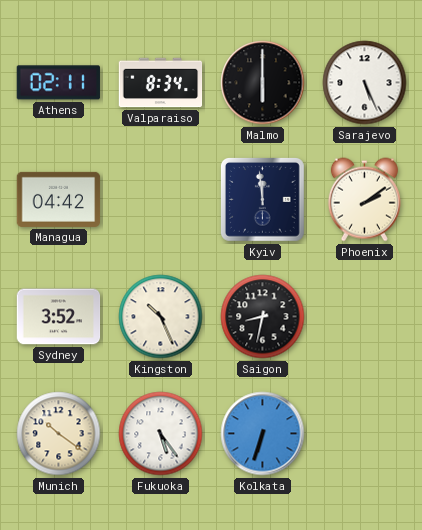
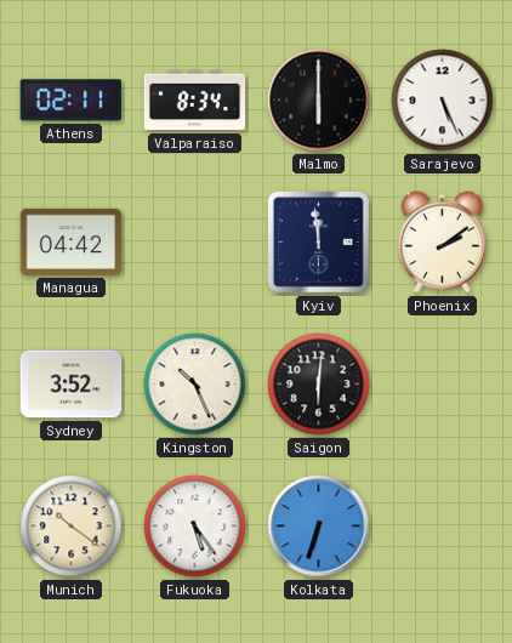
Saigon: 8:32 -> 6:01
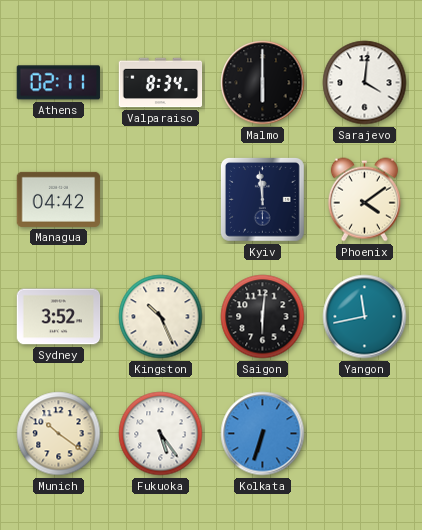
Sarajevo: 5:26 -> 4:01
Phoenix: 2:09 -> 4:09
Yangon: none -> 11:43
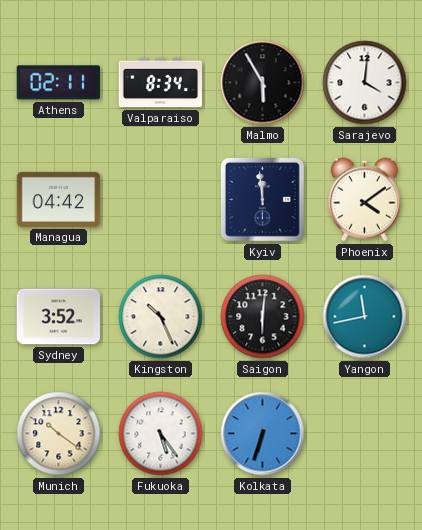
Malmo: 6:00 -> 5:55
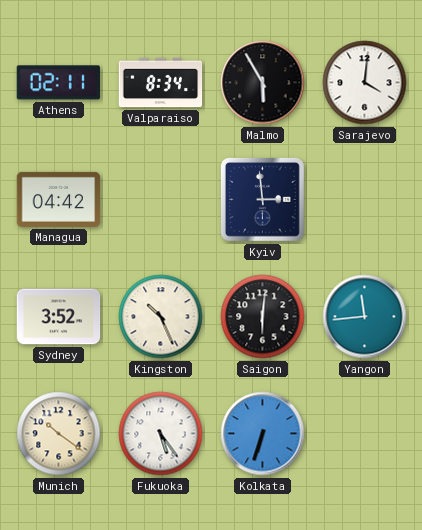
Kyiv: 11:59 -> 2:59
Phoenix: 4:09 -> none
Yangon: 11:43 -> 11:44
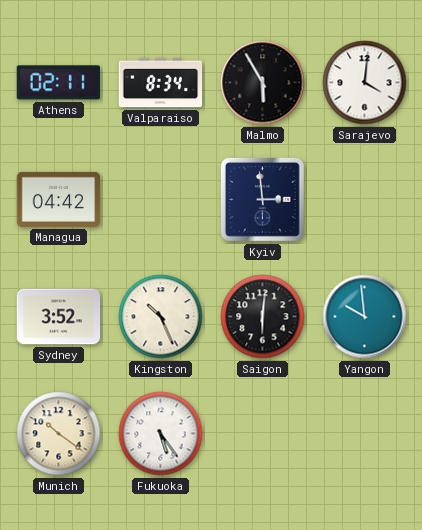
Yangon: 11:44 -> 9:59
Kolkata: 6:33 -> none
